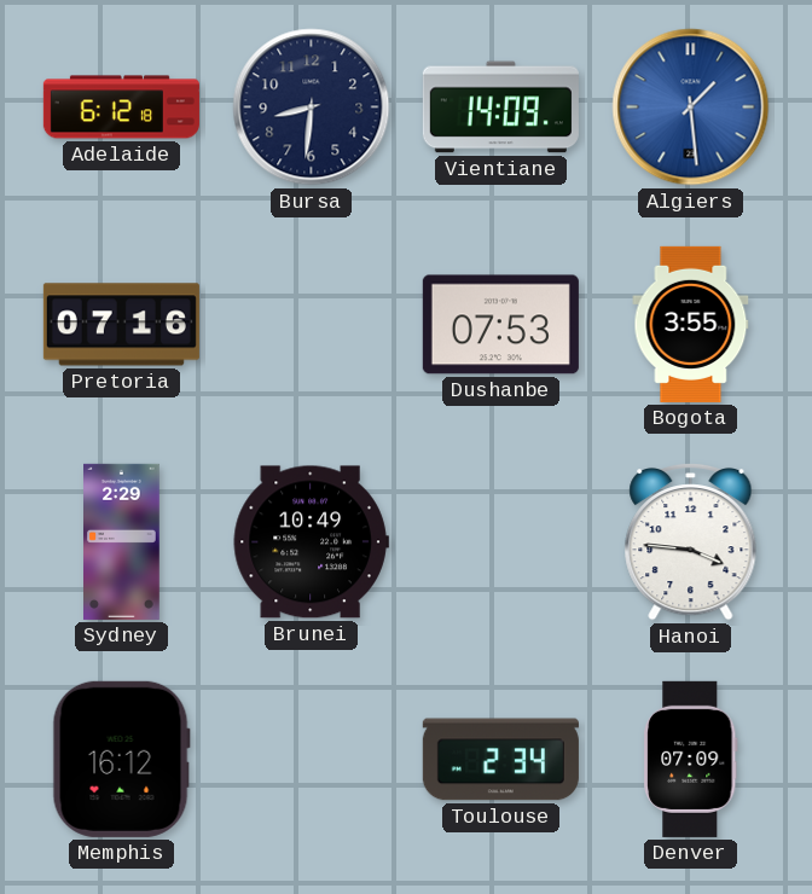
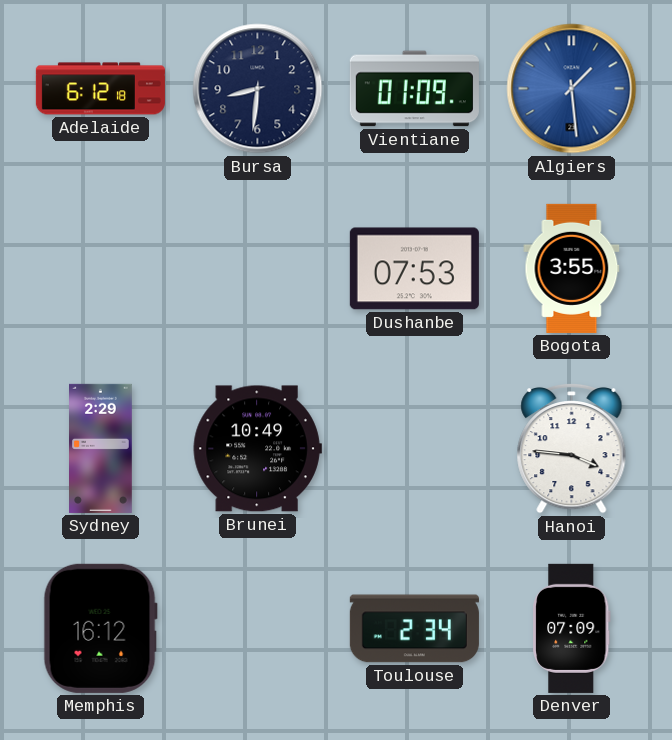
Vientiane: 14:09 -> 01:09
Pretoria: 07:16 -> none
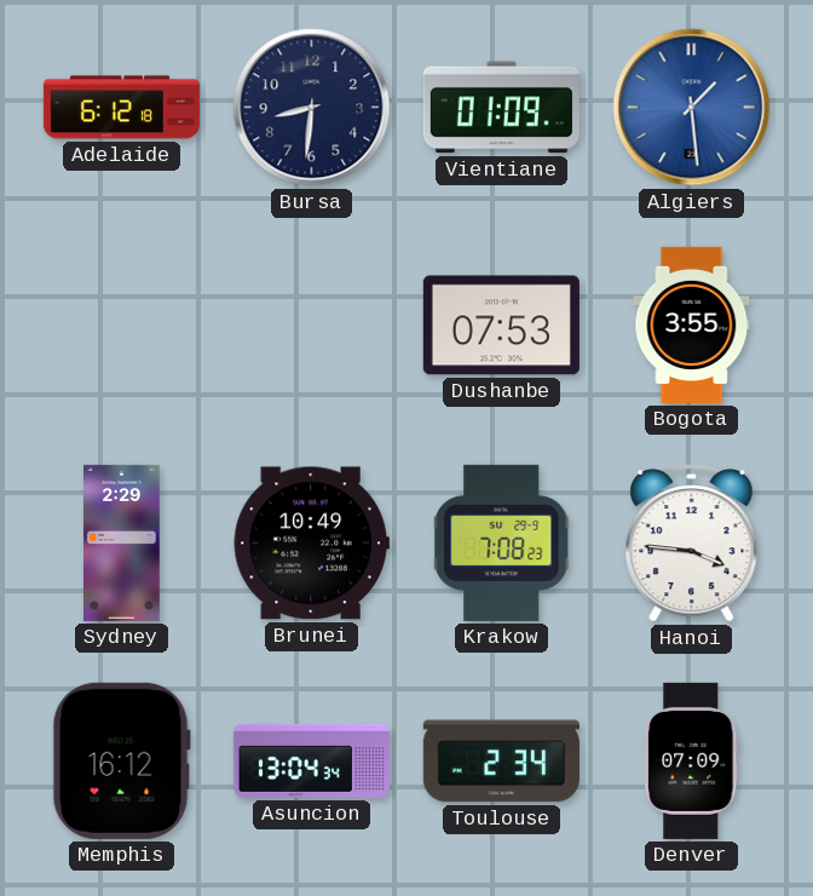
Krakow: none -> 7:08
Asuncion: none -> 13:04
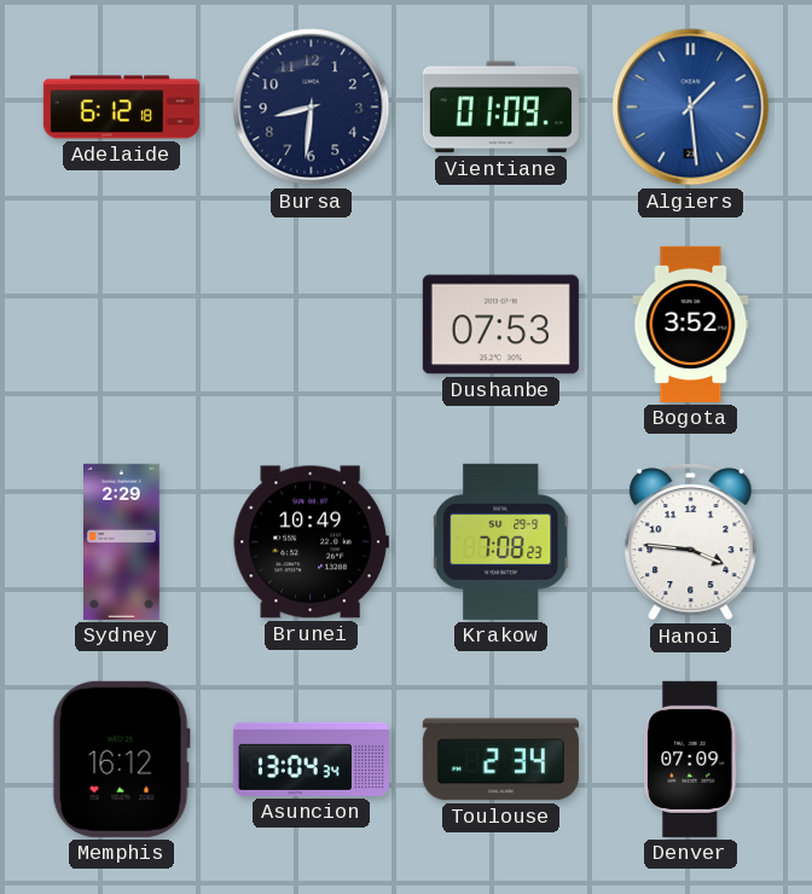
Bogota: 3:55 -> 3:52
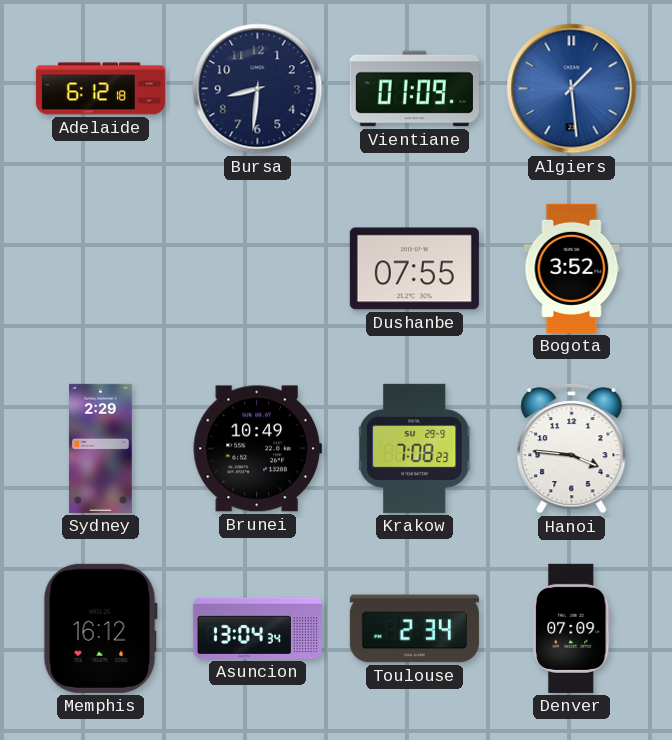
Dushanbe: 07:53 -> 07:55
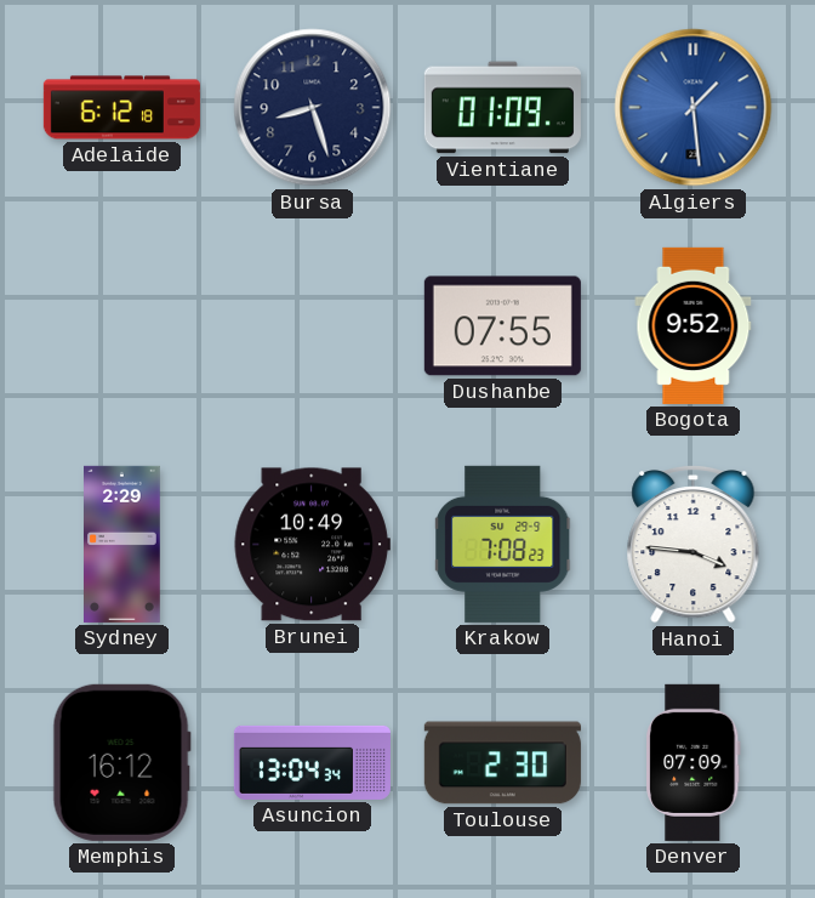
Bursa: 8:31 -> 8:27
Bogota: 3:52 -> 9:52
Toulouse: 2:34 -> 2:30
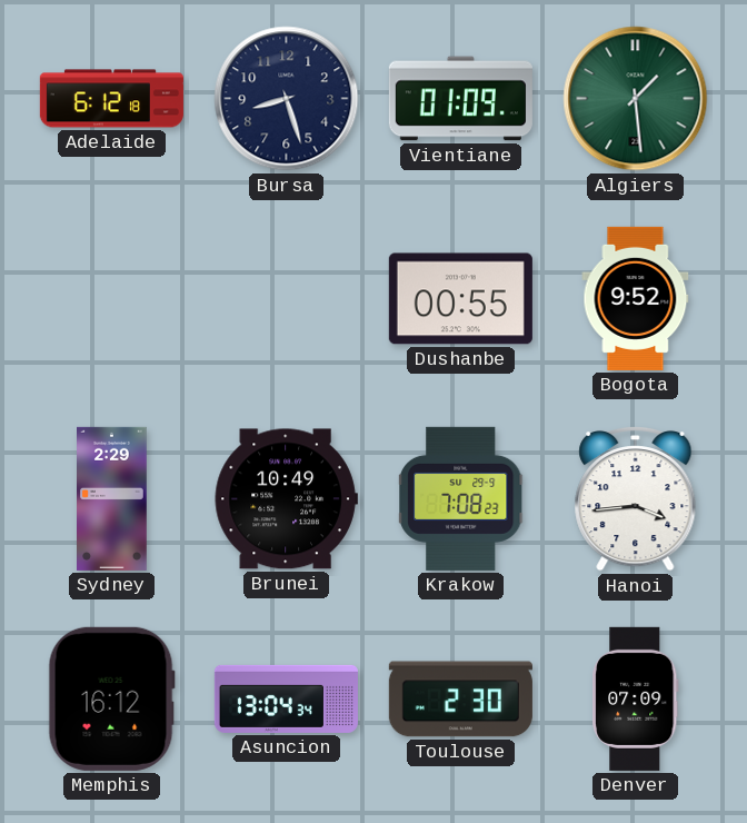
Algiers dial: blue -> green
Dushanbe: 07:55 -> 00:55
Hanoi: 3:46 -> 3:44
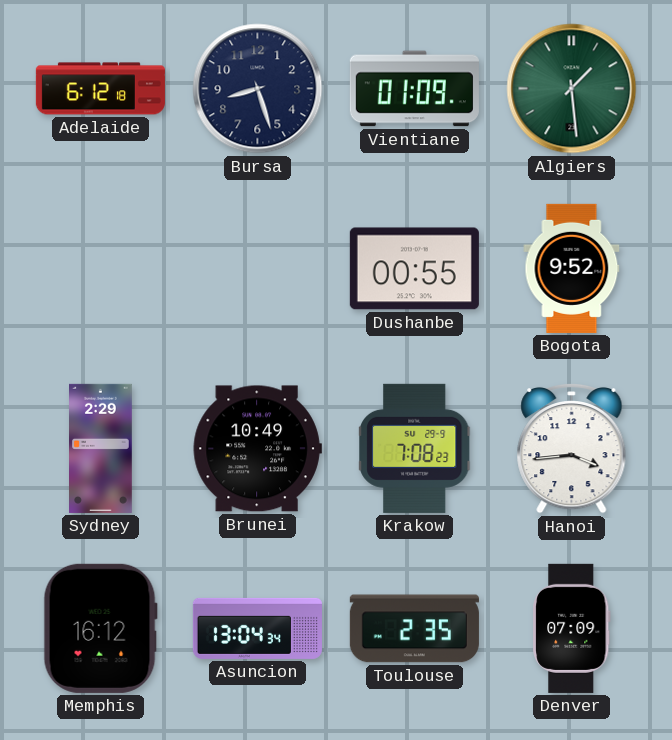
Toulouse: 2:30 -> 2:35
